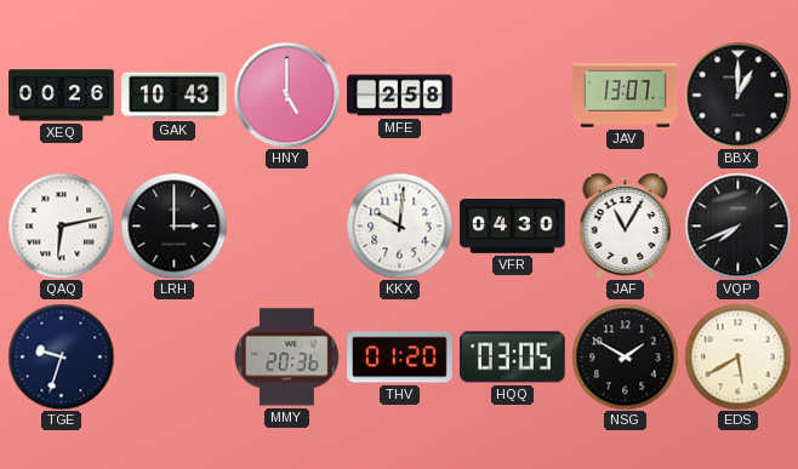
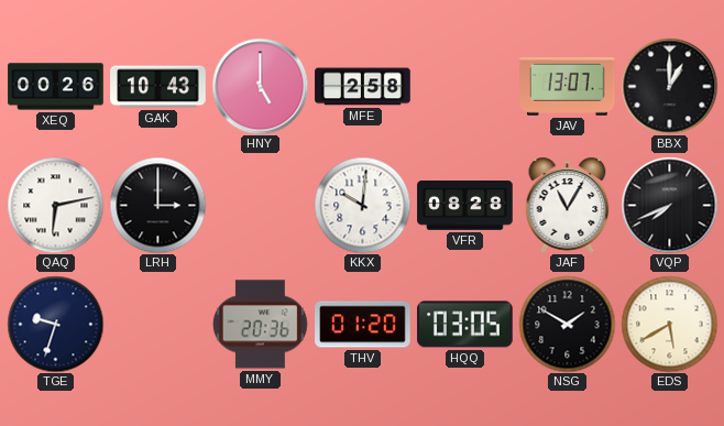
VFR: 04:30 -> 08:28
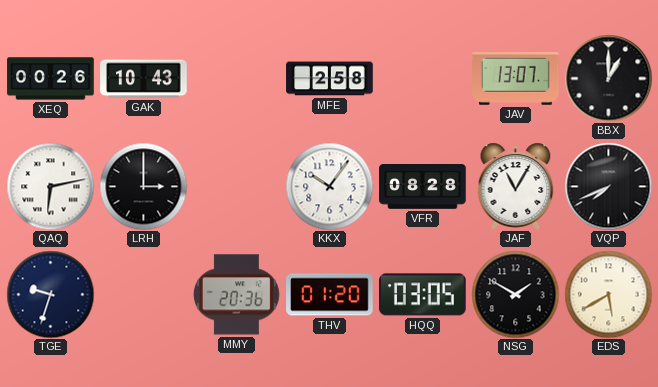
HNY: 5:00 -> none
KKX: 10:01 -> 10:06
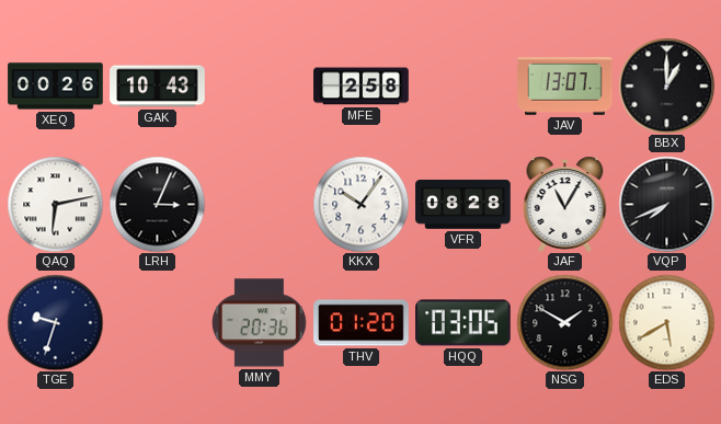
LRH: 3:00 -> 3:04
